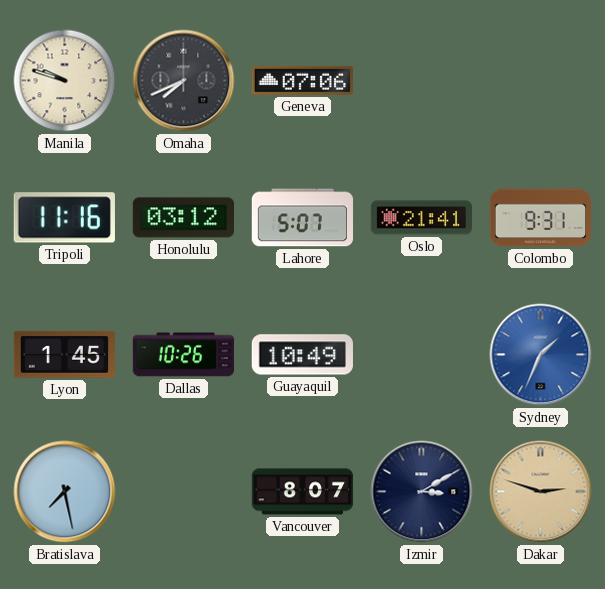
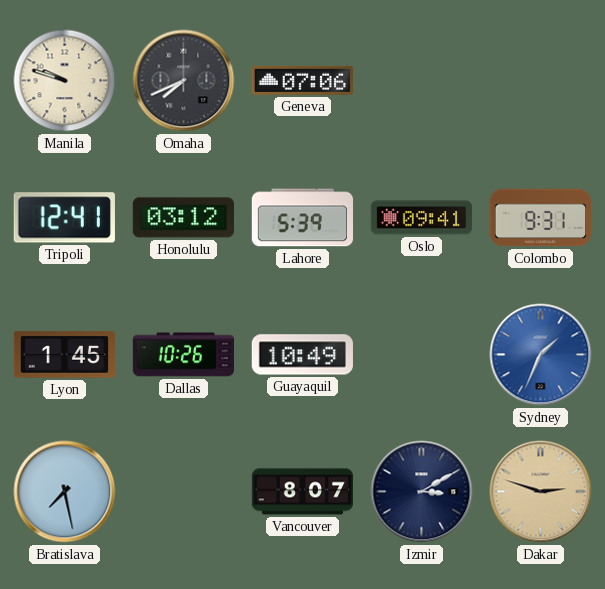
Tripoli: 11:16 -> 12:41
Lahore: 5:07 -> 5:39
Oslo: 21:41 -> 09:41
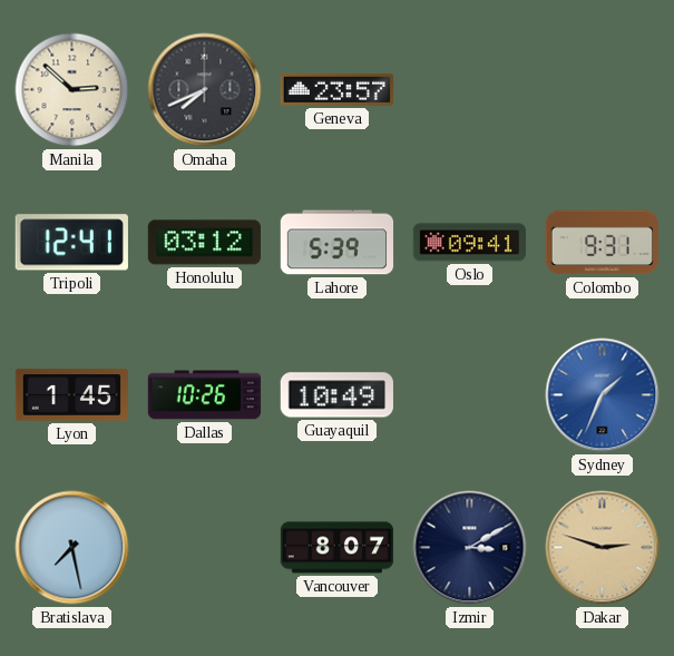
Manila: 9:48 -> 2:52
Geneva: 07:06 -> 23:57
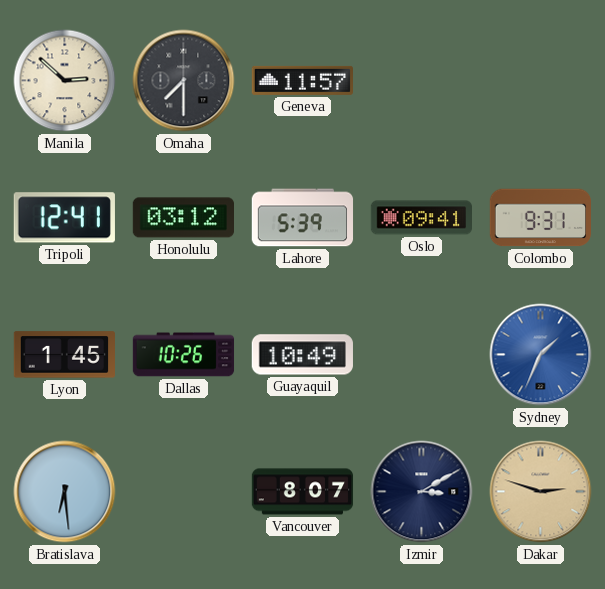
Omaha: 7:41 -> 7:30
Geneva: 23:57 -> 11:57
Bratislava: 7:28 -> 6:29
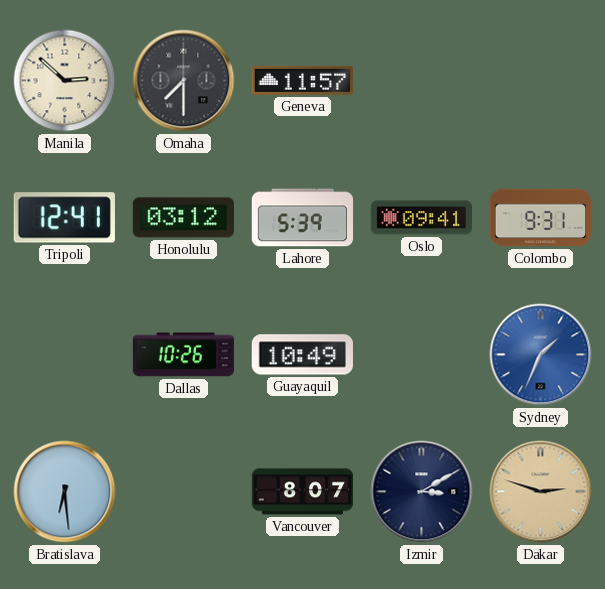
Lyon: 1:45 -> none
